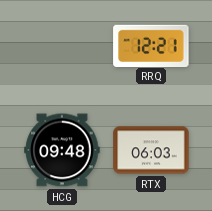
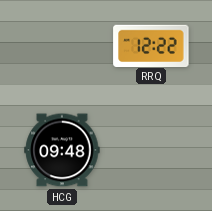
RRQ: 12:21 -> 12:22
RTX: 06:03 -> none
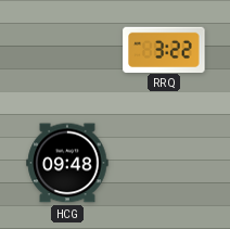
RRQ: 12:22 -> 3:22
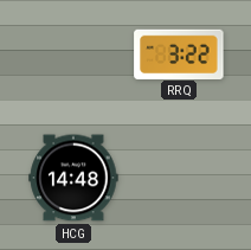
HCG: 09:48 -> 14:48
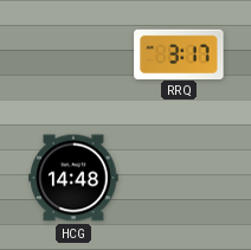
RRQ: 3:22 -> 3:17
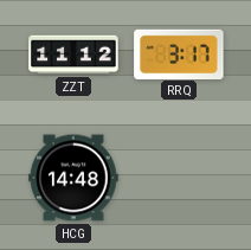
ZZT: none -> 11:12
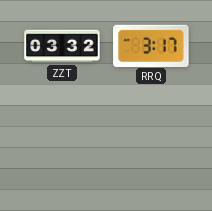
ZZT: 11:12 -> 03:32
HCG: 14:48 -> none
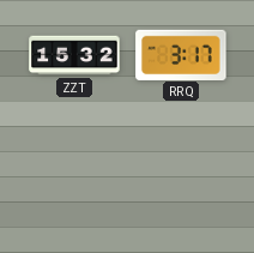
ZZT: 03:32 -> 15:32
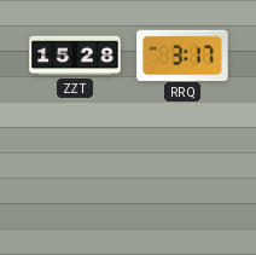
ZZT: 15:32 -> 15:28
